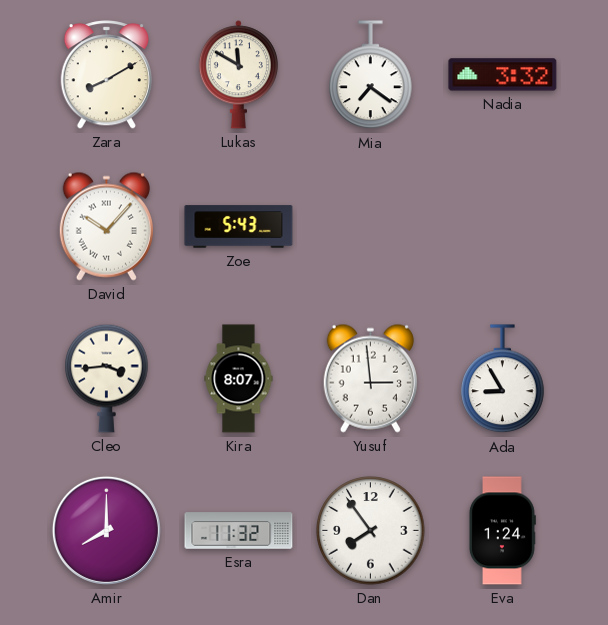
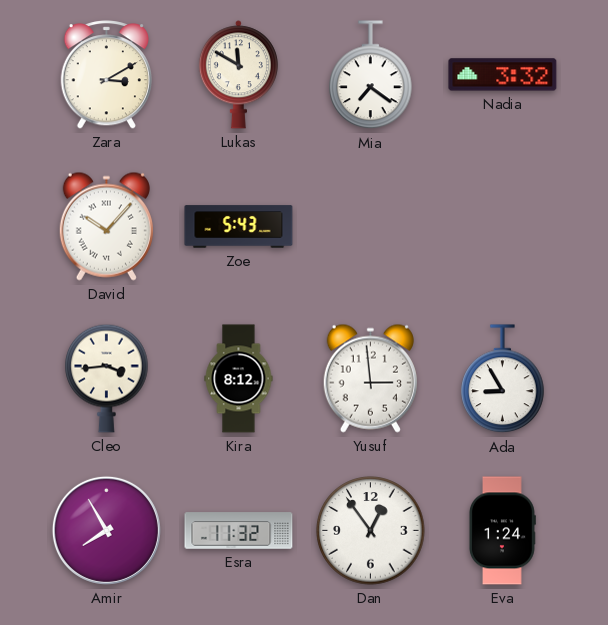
Zara: 8:10 -> 3:10
Kira: 8:07 -> 8:12
Amir: 8:00 -> 7:55
Dan: 7:54 -> 12:54
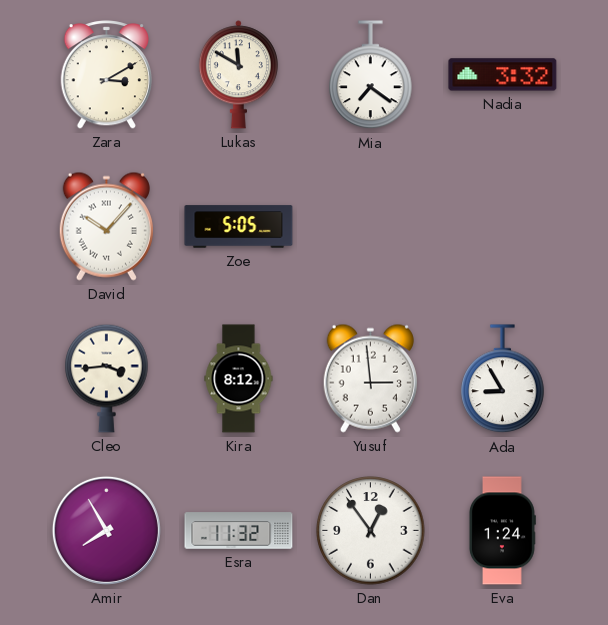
Zoe: 5:43 -> 5:05
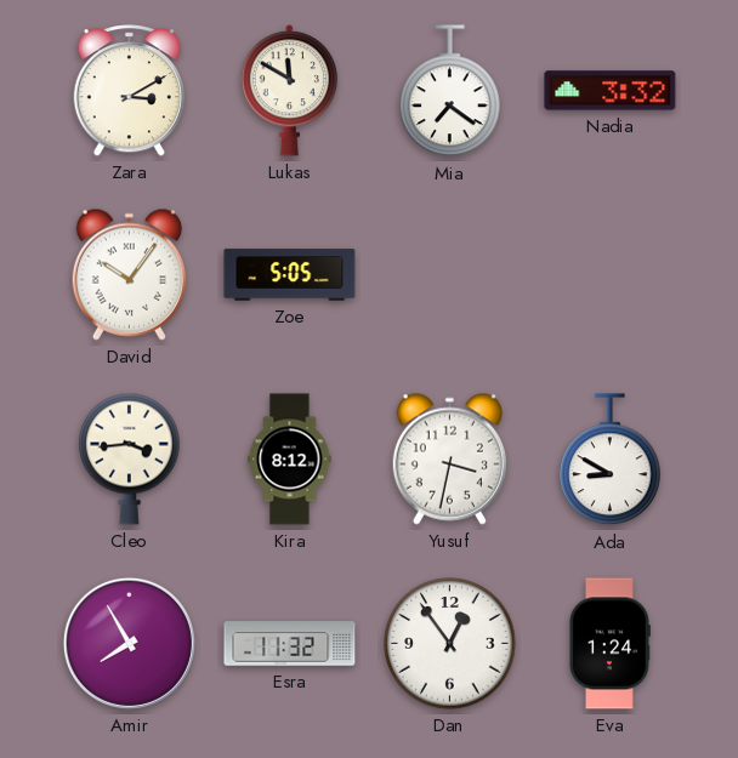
David: 10:07 -> 10:06
Yusuf: 2:59 -> 3:32
Ada: 8:55 -> 8:50
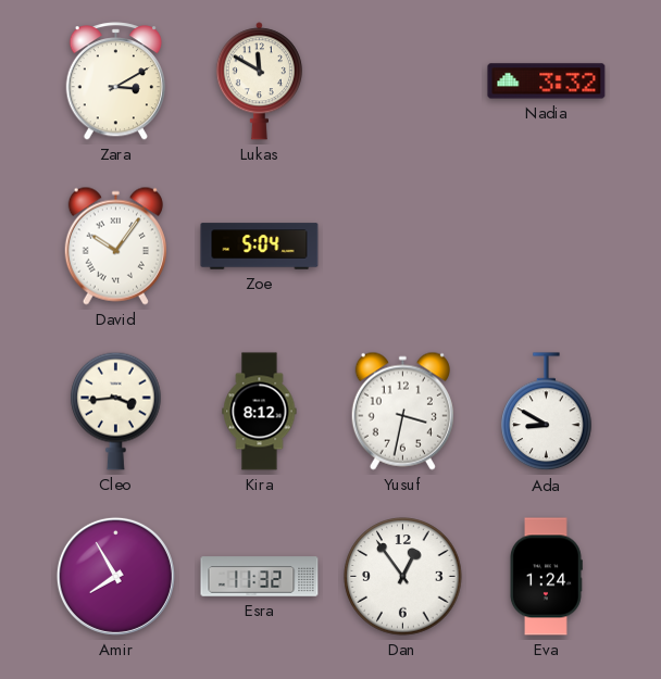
Mia: 7:21 -> none
Zoe: 5:05 -> 5:04
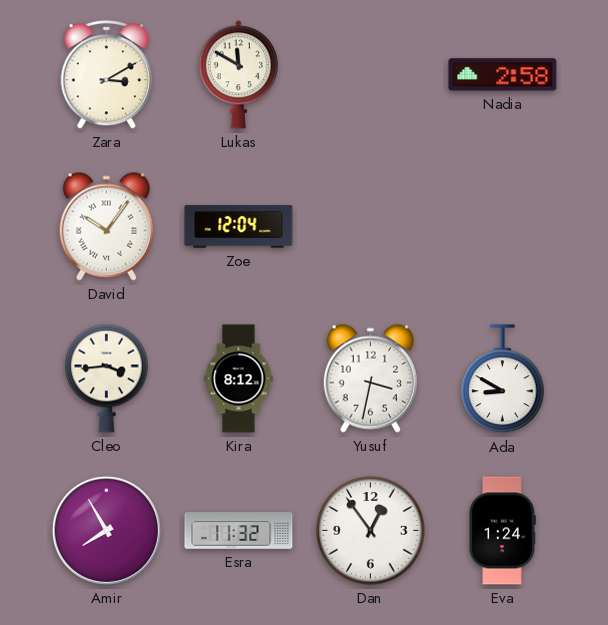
Nadia: 3:32 -> 2:58
Zoe: 5:04 -> 12:04
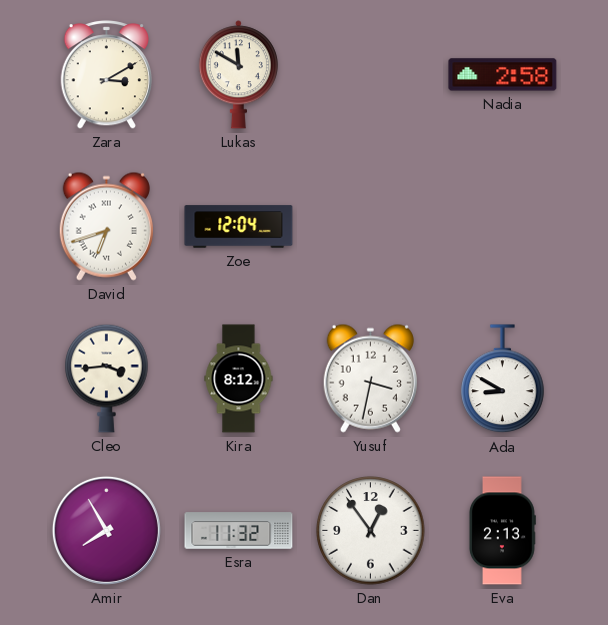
David: 10:06 -> 6:42
Eva: 1:24 -> 2:13
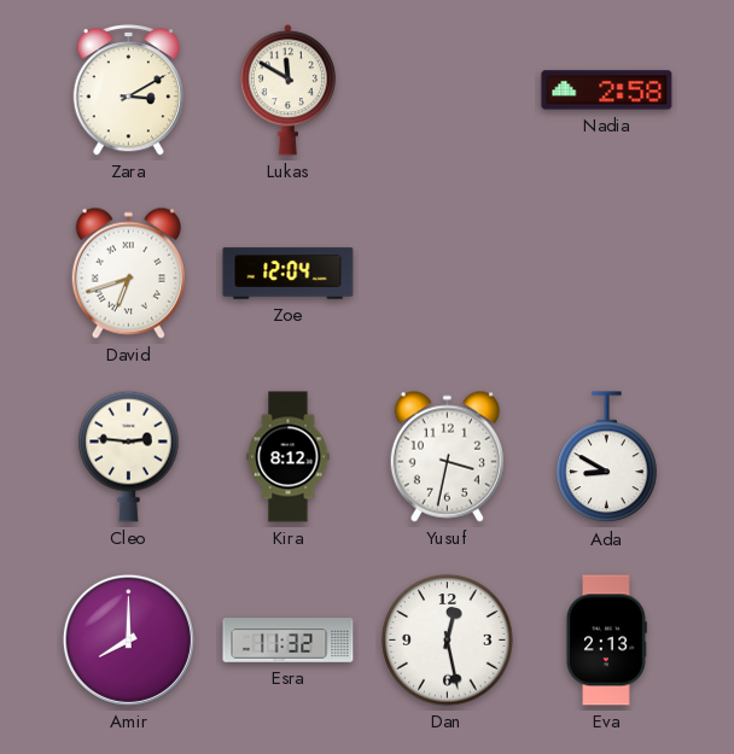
Cleo: 3:44 -> 2:46
Amir: 7:55 -> 8:00
Dan: 12:54 -> 12:28
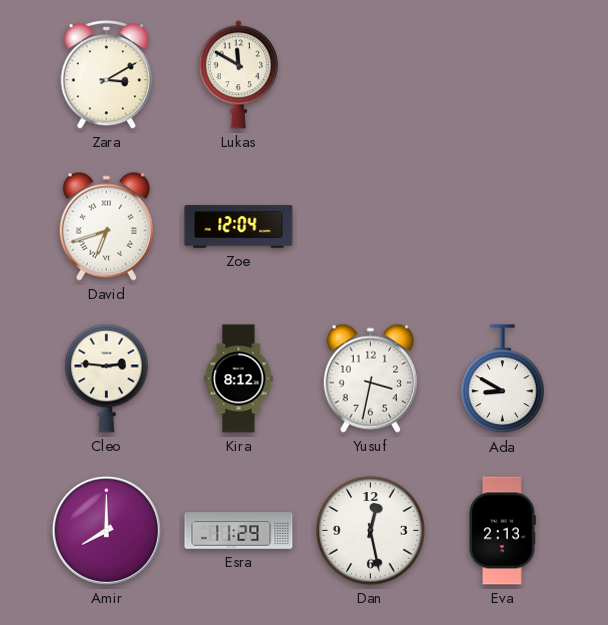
Nadia: 2:58 -> none
Esra: 11:32 -> 11:29
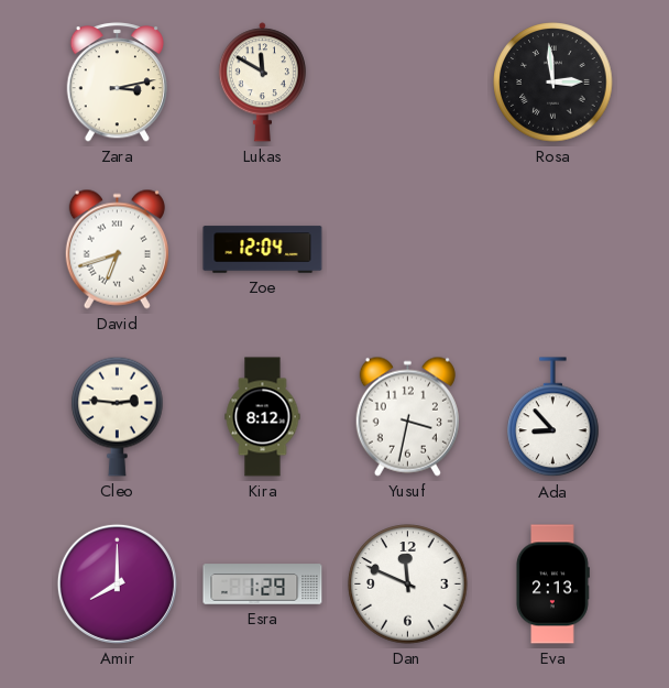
Zara: 3:10 -> 3:13
Rosa: none -> 2:59
Ada: 8:50 -> 8:53
Esra: 11:29 -> 1:29
Dan: 12:28 -> 11:49
